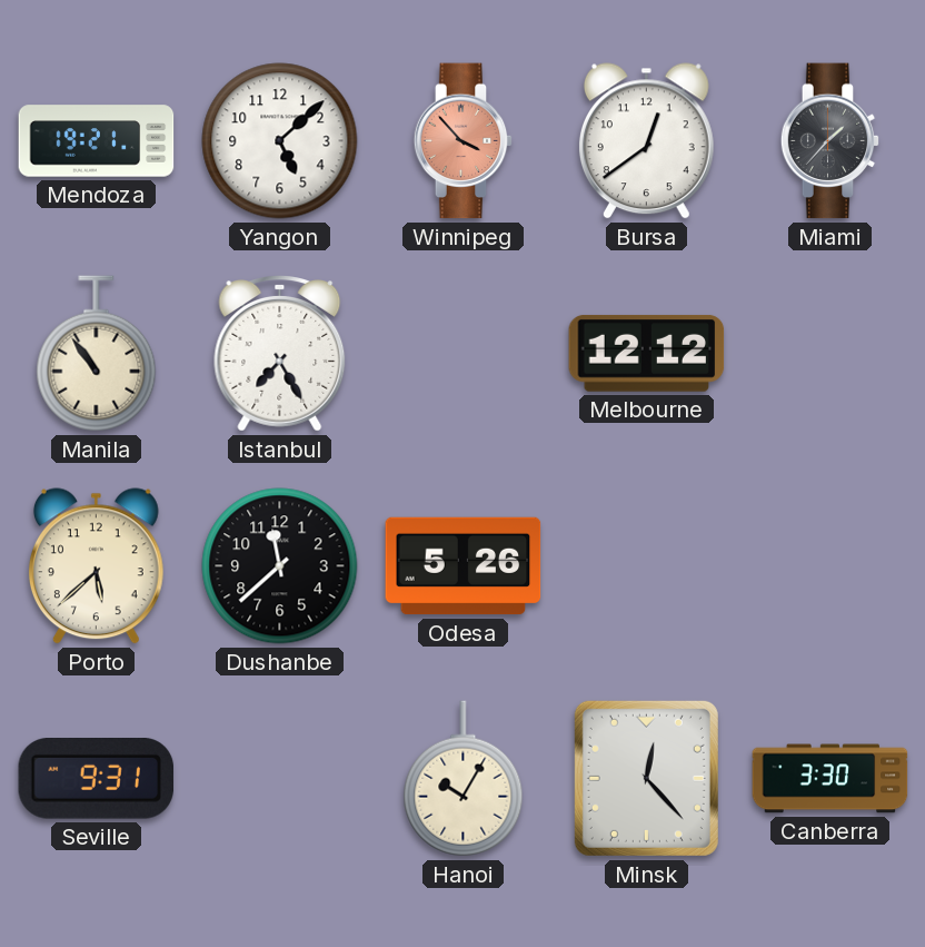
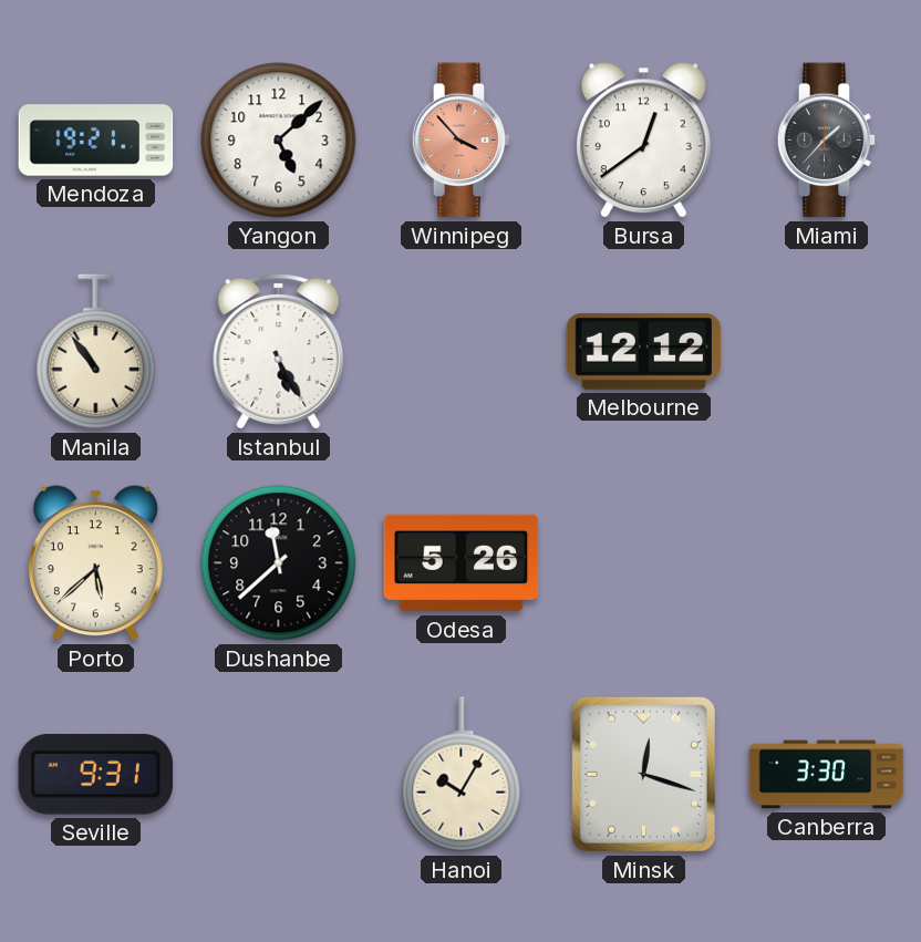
Istanbul: 7:25 -> 5:25
Minsk: 12:23 -> 12:18
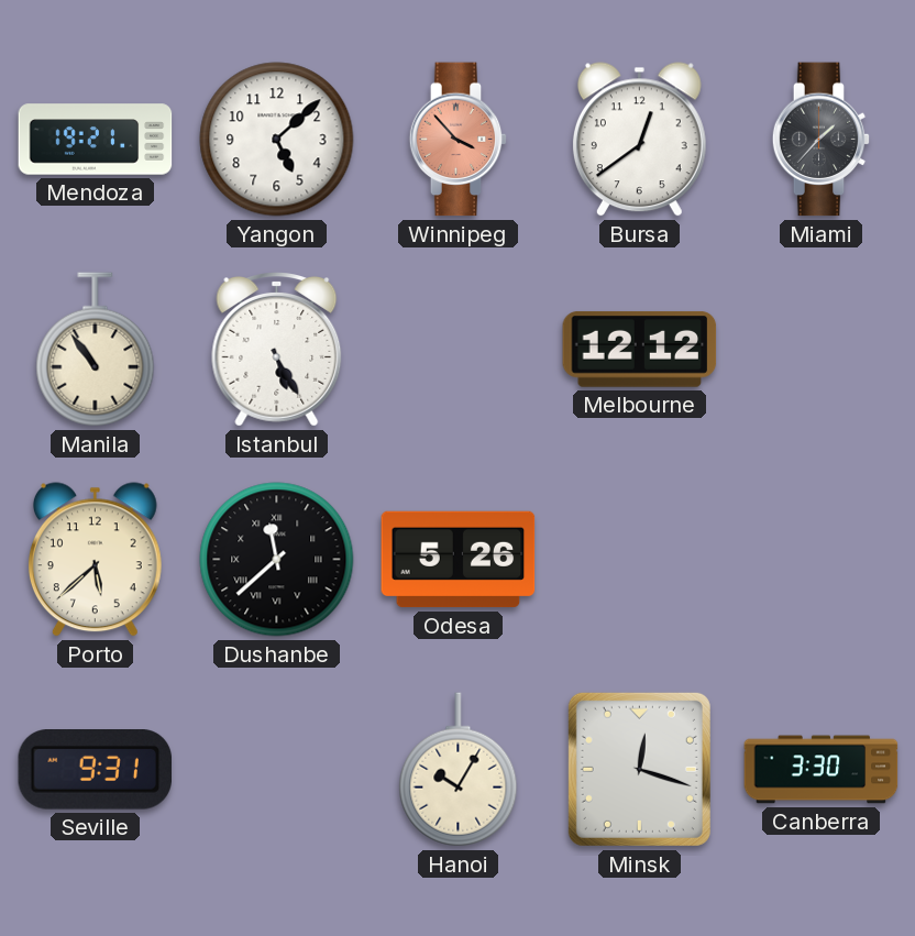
Dushanbe numerals: Arabic -> Roman
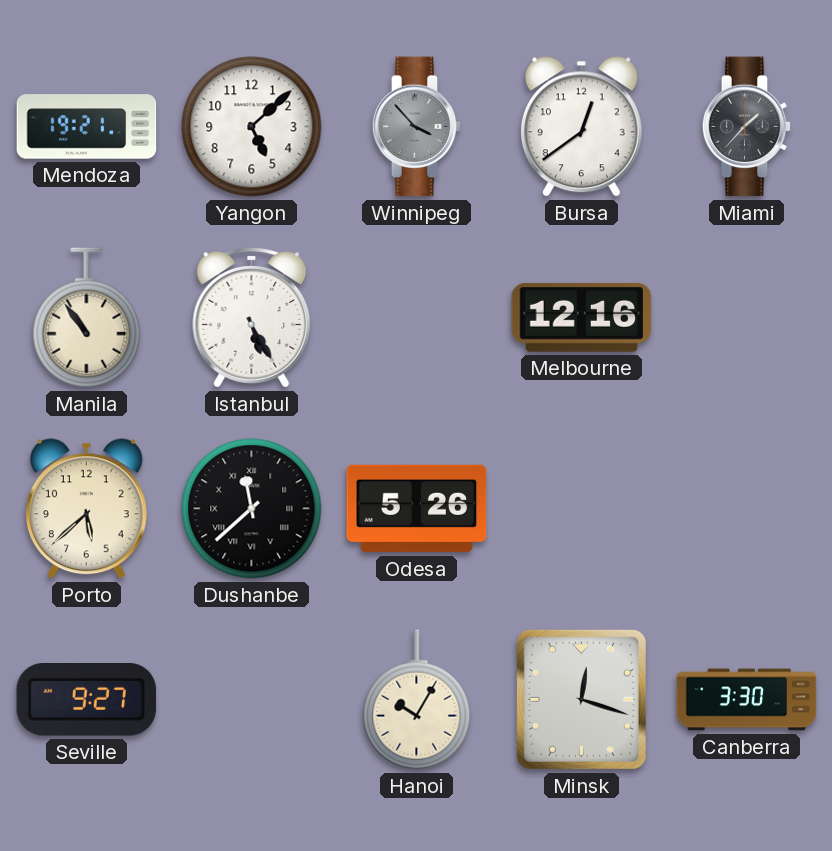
Winnipeg dial: salmon -> grey
Melbourne: 12:12 -> 12:16
Seville: 9:31 -> 9:27
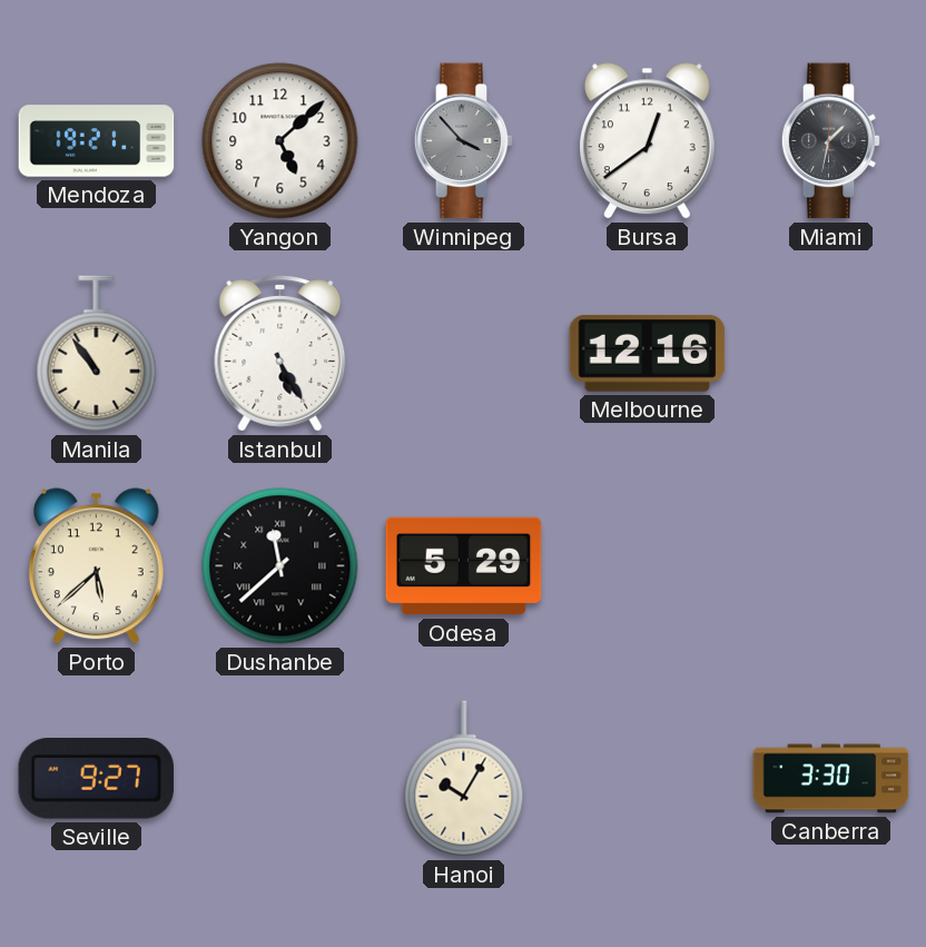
Miami: 1:37 -> 1:32
Odesa: 5:26 -> 5:29
Minsk: 12:18 -> none
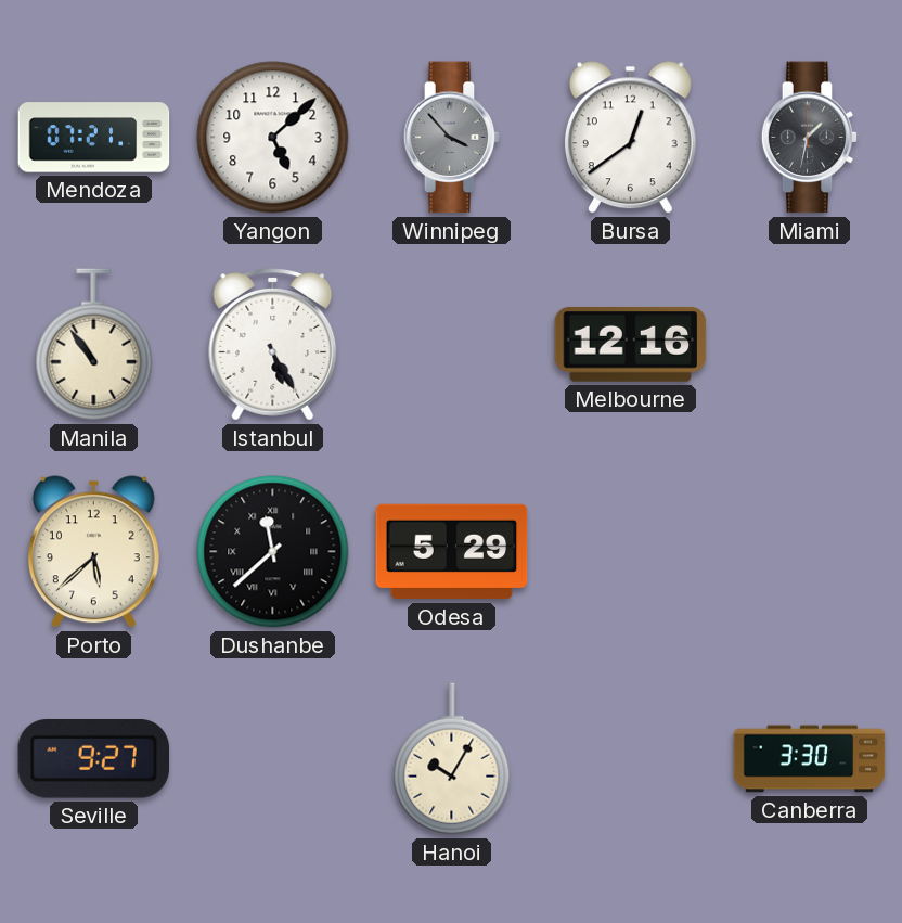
Mendoza: 19:21 -> 07:21
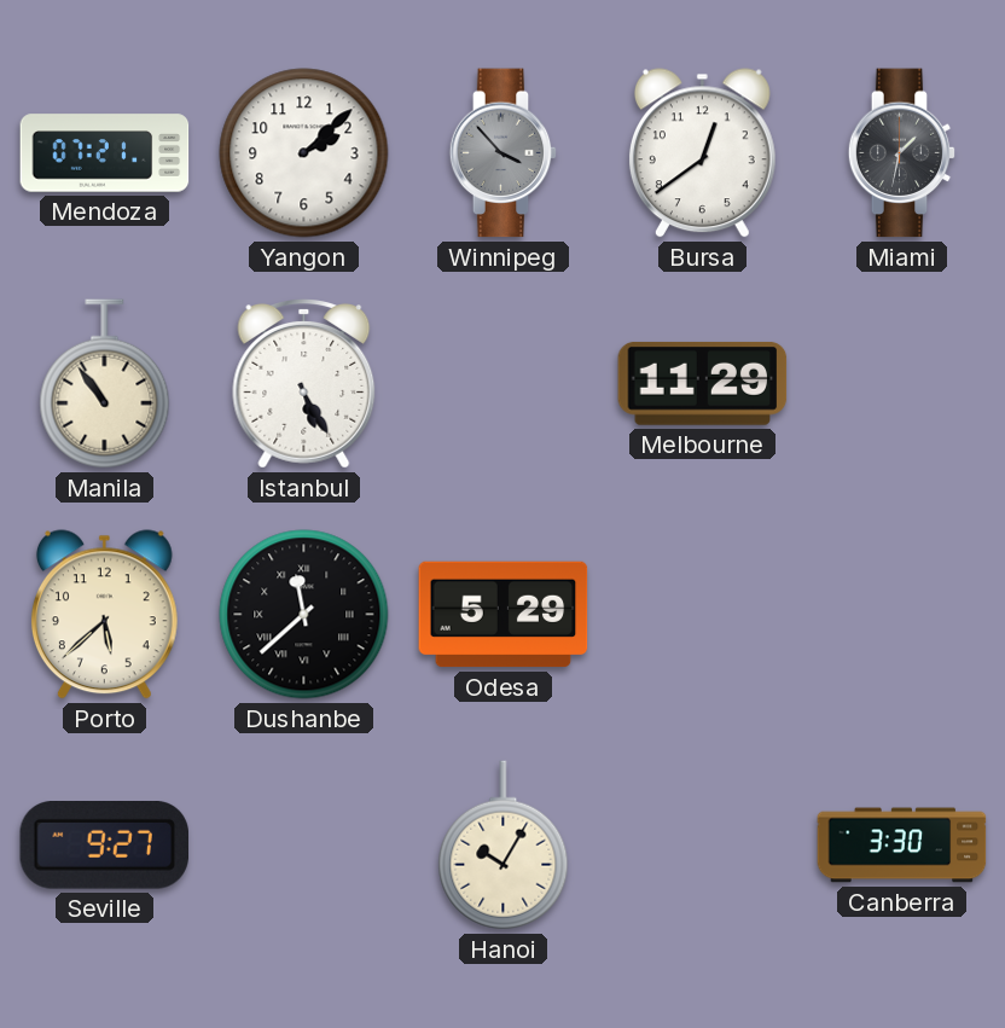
Yangon: 5:08 -> 2:08
Melbourne: 12:16 -> 11:29
